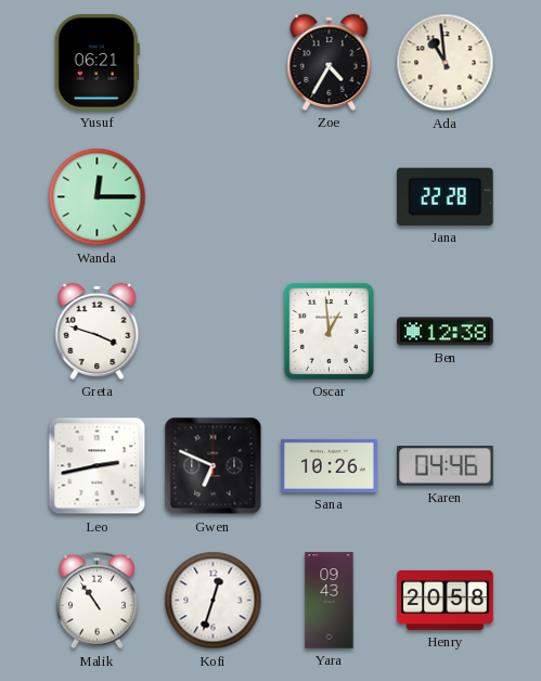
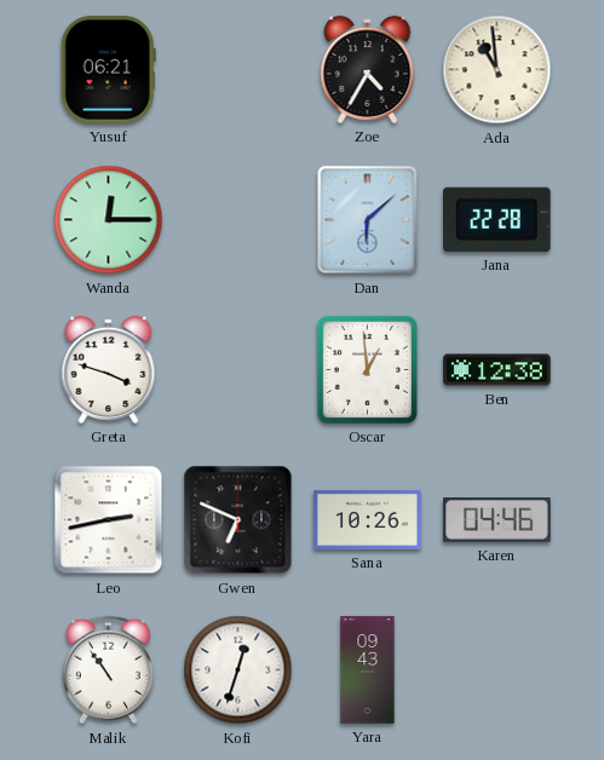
Dan: none -> 6:08
Henry: 20:58 -> none
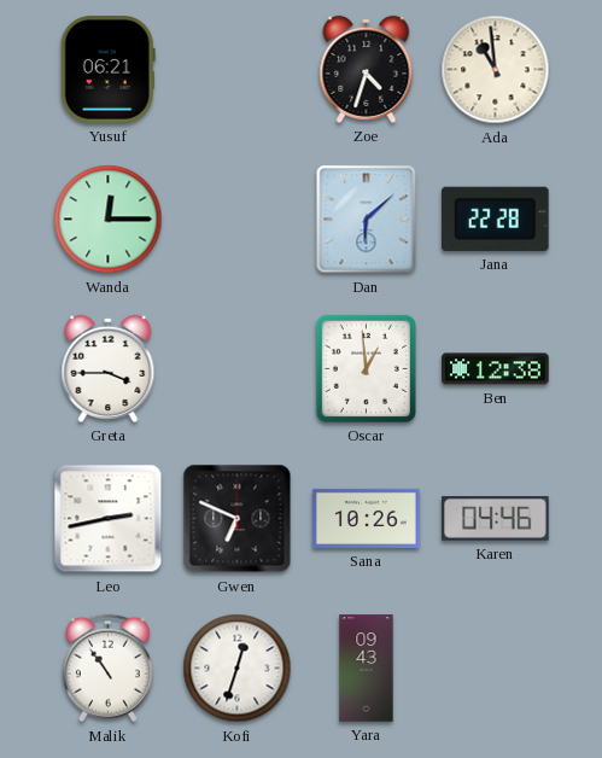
Zoe: 4:35 -> 4:33
Greta: 3:48 -> 3:45
